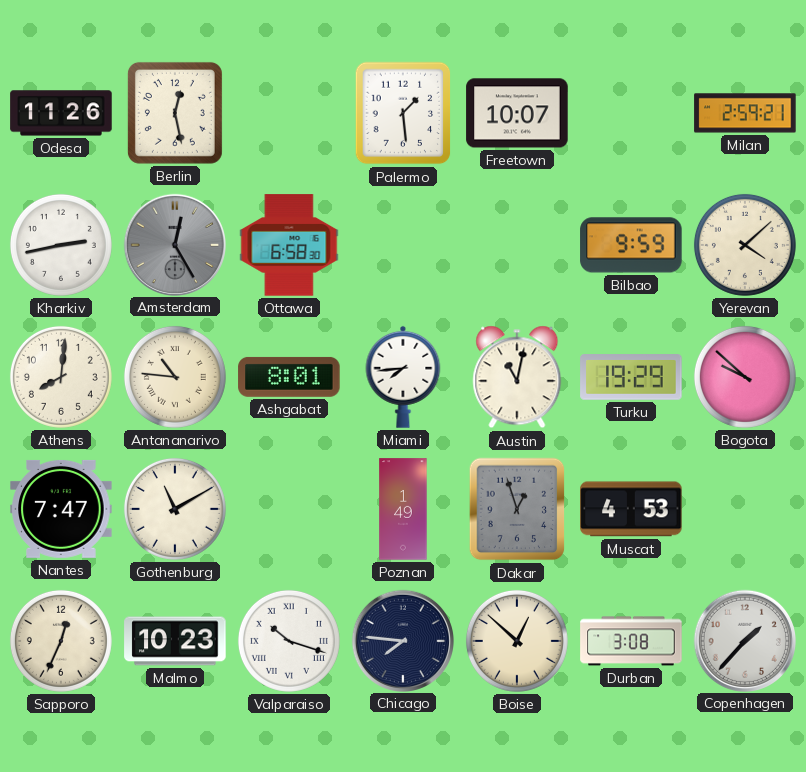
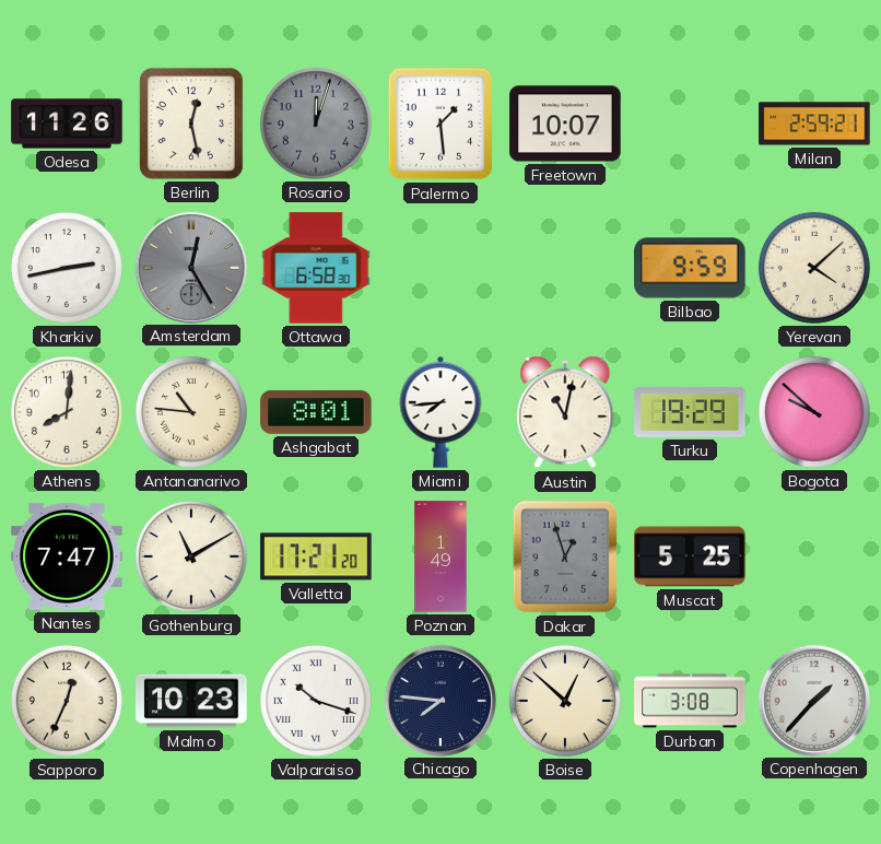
Rosario: none -> 12:03
Valletta: none -> 17:21
Muscat: 4:53 -> 5:25
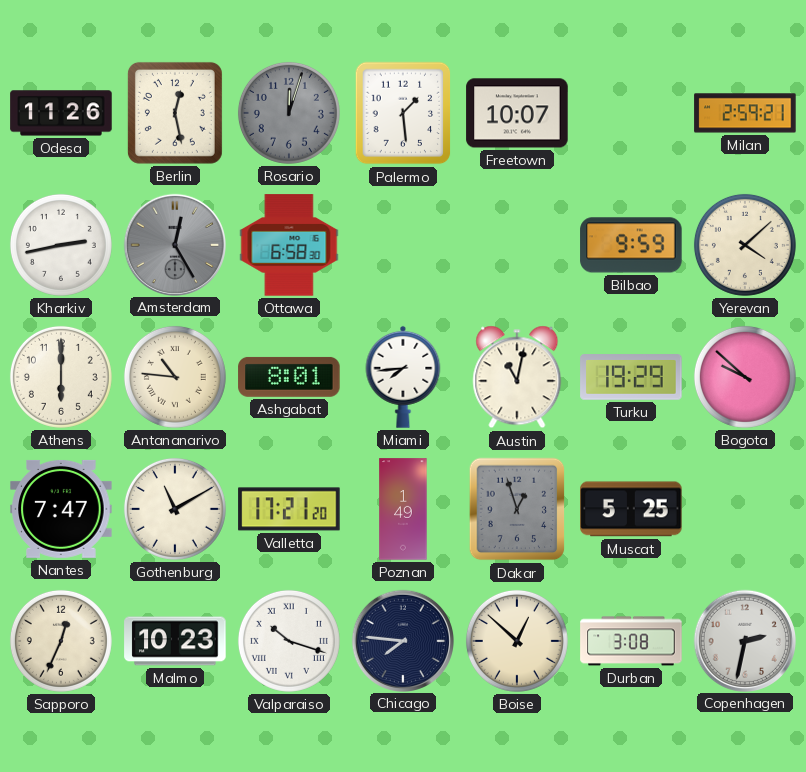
Athens: 8:01 -> 6:00
Copenhagen: 1:37 -> 2:32
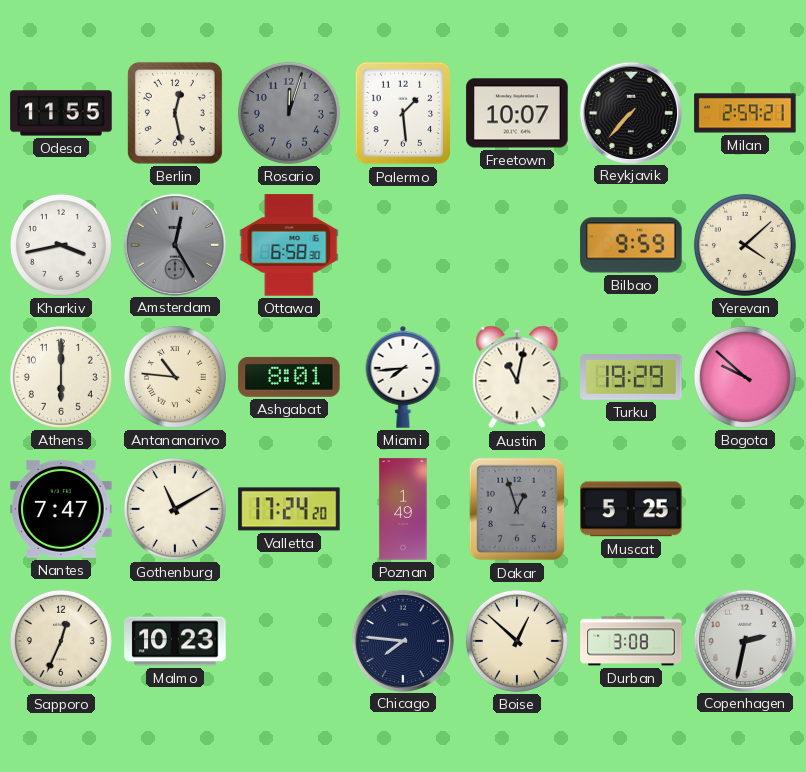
Odesa: 11:26 -> 11:55
Reykjavik: none -> 7:37
Kharkiv: 2:43 -> 3:43
Valletta: 17:21 -> 17:24
Valparaiso: 10:18 -> none
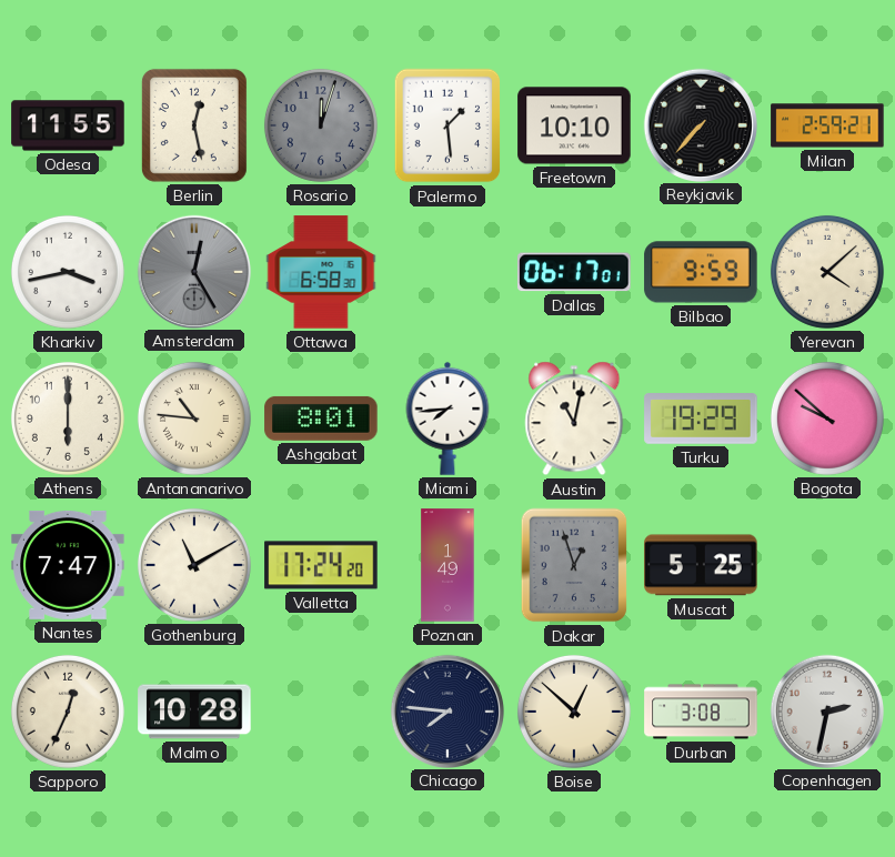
Freetown: 10:07 -> 10:10
Dallas: none -> 06:17
Malmo: 10:23 -> 10:28
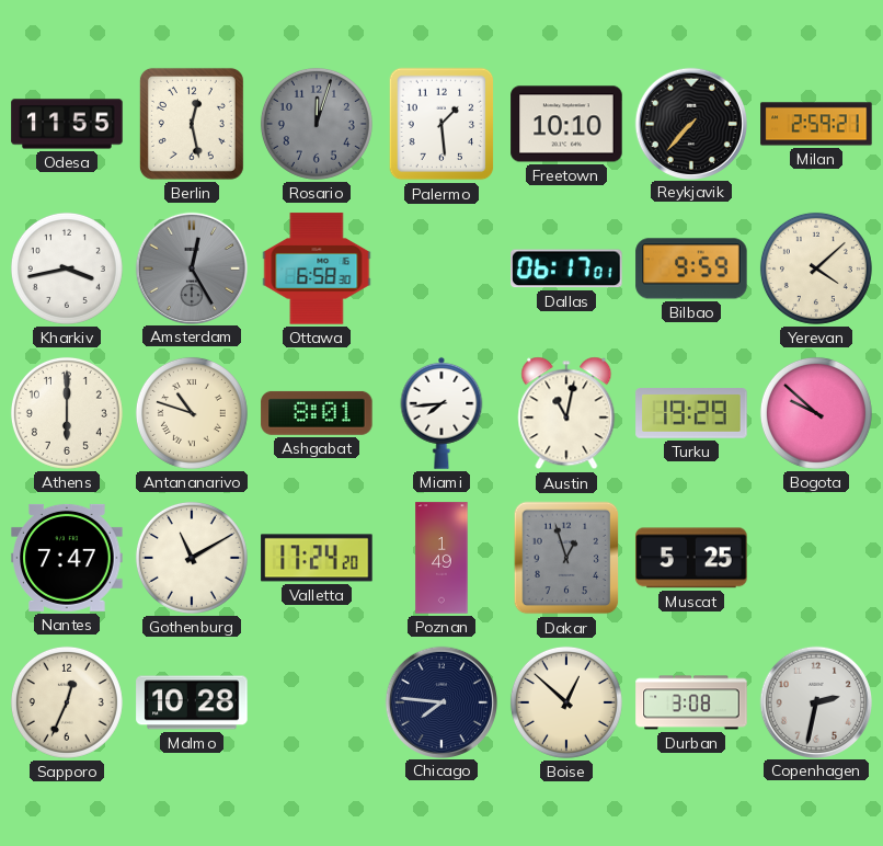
Antananarivo: 10:46 -> 10:48
